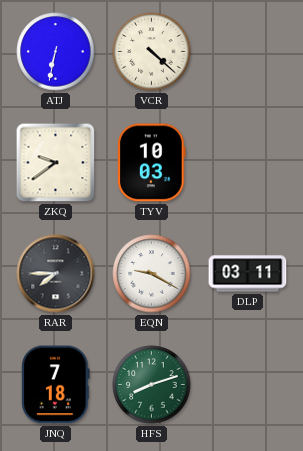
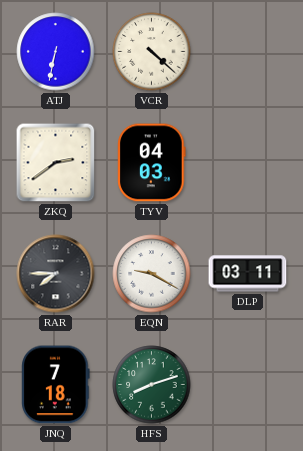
ZKQ: 9:39 -> 2:39
TYV: 10:03 -> 04:03
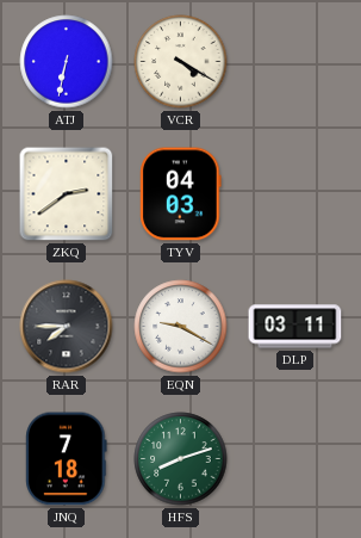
VCR: 4:22 -> 4:20
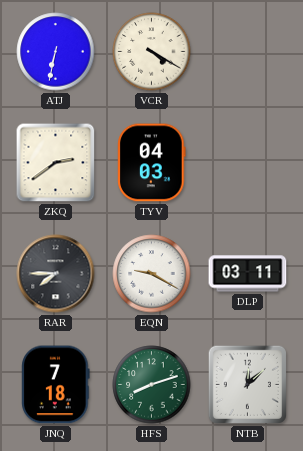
NTB: none -> 12:08
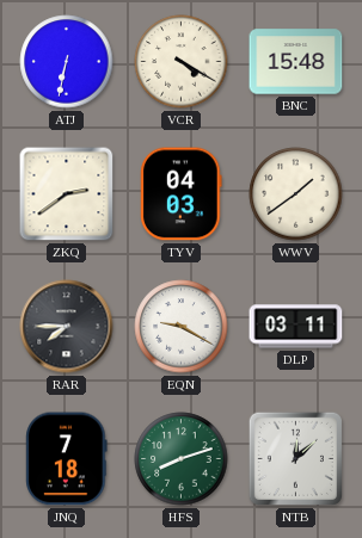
BNC: none -> 15:48
WWV: none -> 1:39
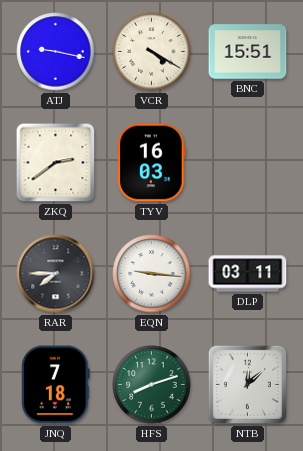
ATJ: 6:32 -> 9:17
BNC: 15:48 -> 15:51
TYV: 04:03 -> 16:03
WWV: 1:39 -> none
EQN: 9:20 -> 9:16
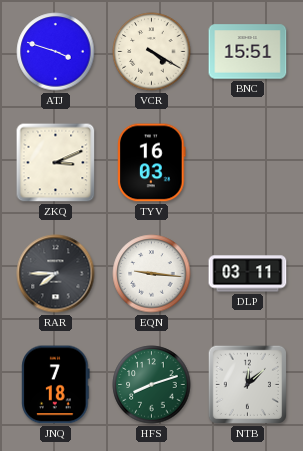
ATJ: 9:17 -> 3:48
ZKQ: 2:39 -> 3:11
